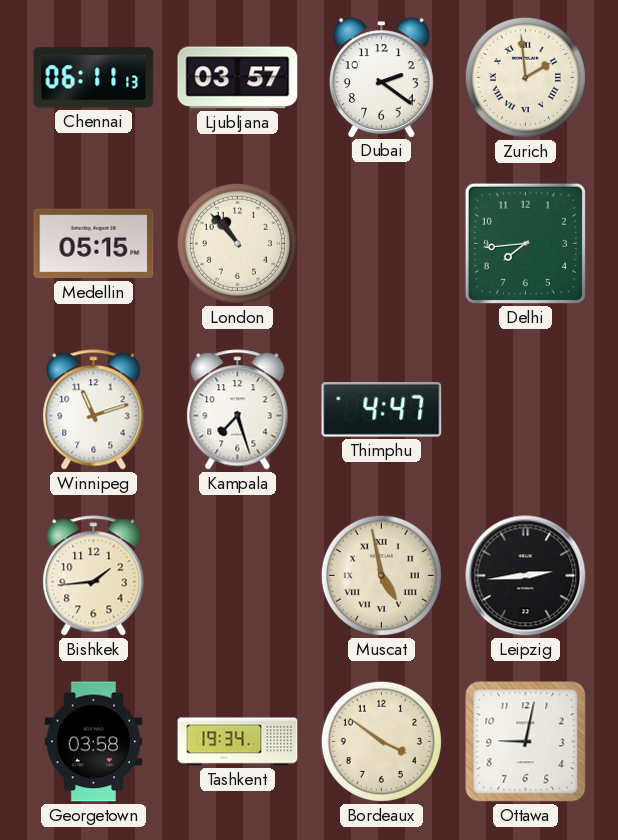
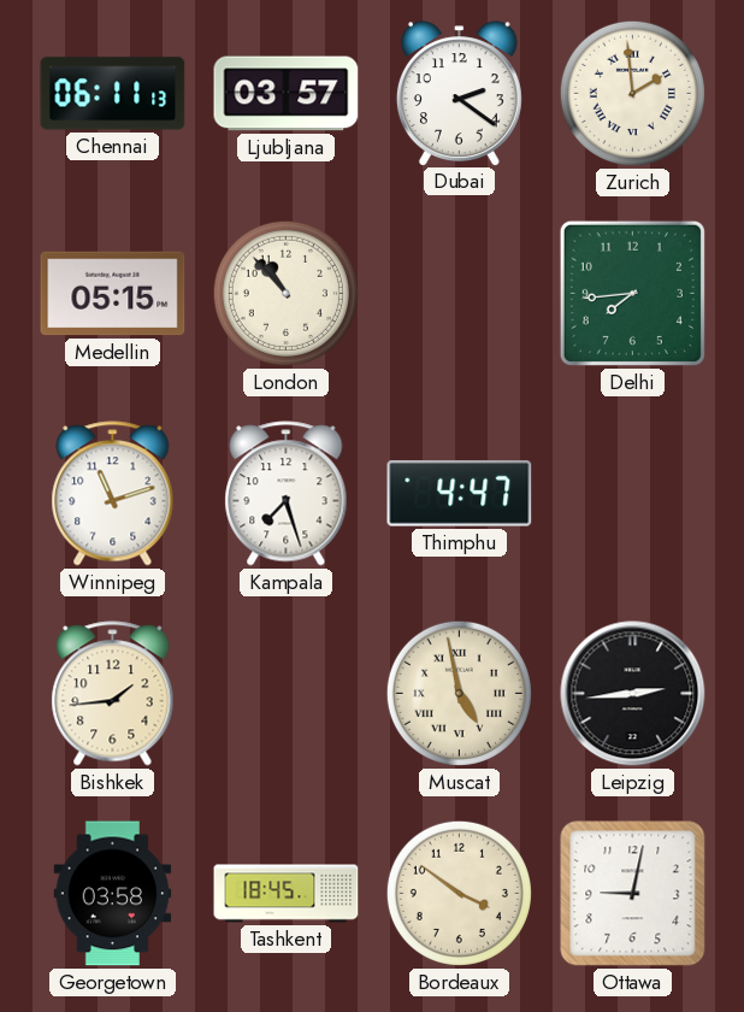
Tashkent: 19:34 -> 18:45
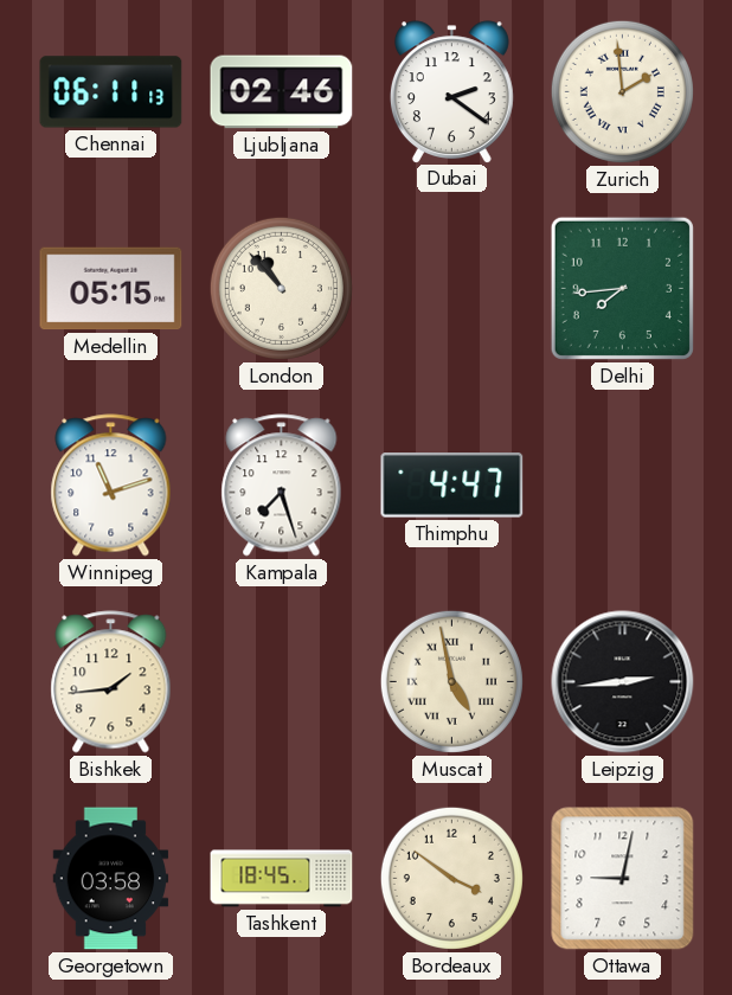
Ljubljana: 03:57 -> 02:46
